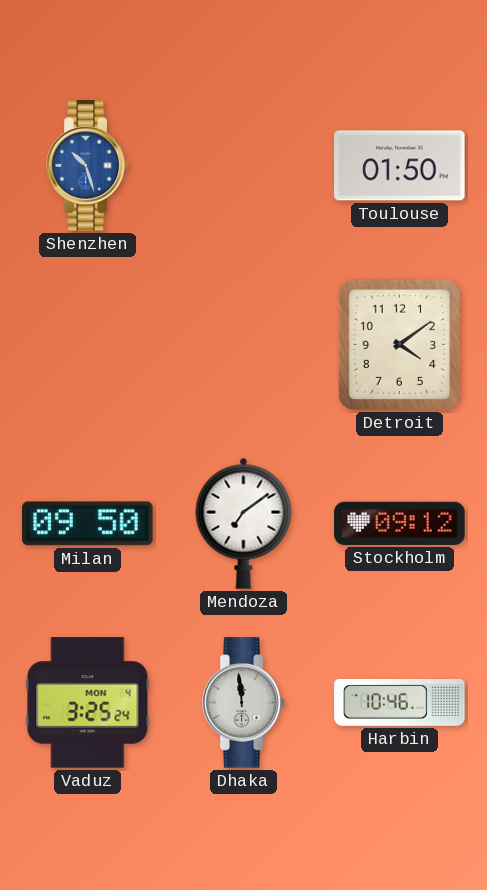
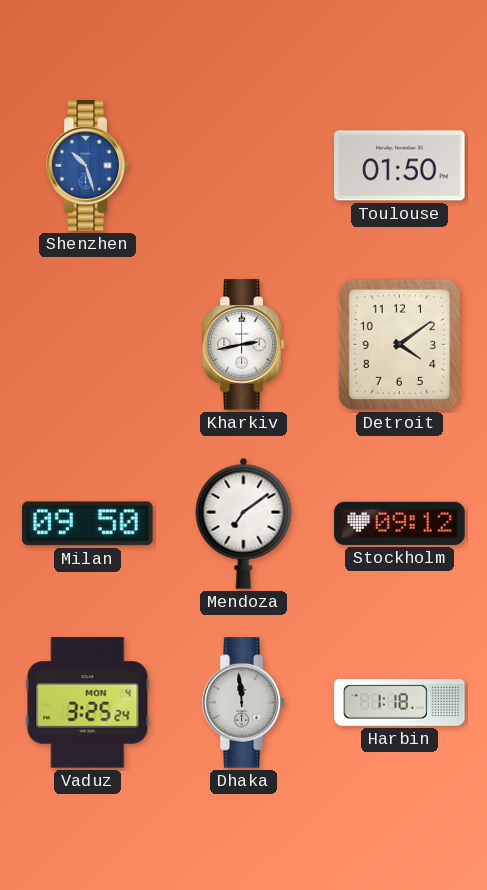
Kharkiv: none -> 2:43
Harbin: 10:46 -> 1:18
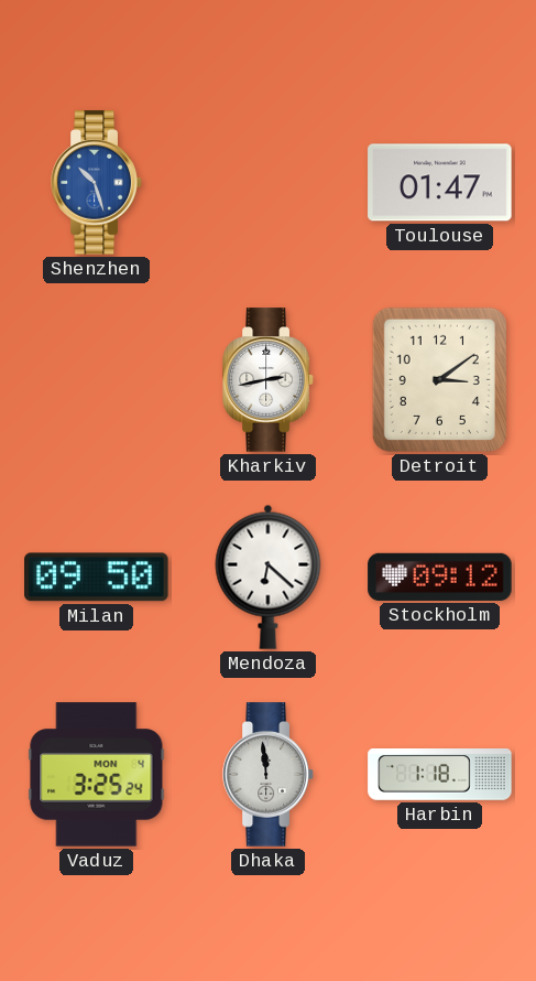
Toulouse: 01:50 -> 01:47
Detroit: 4:09 -> 3:09
Mendoza: 7:09 -> 6:22
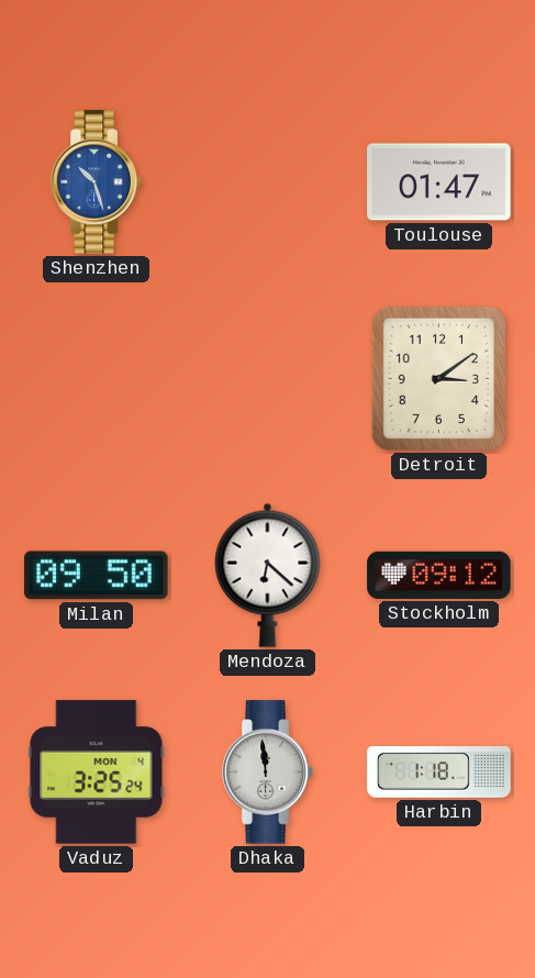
Kharkiv: 2:43 -> none
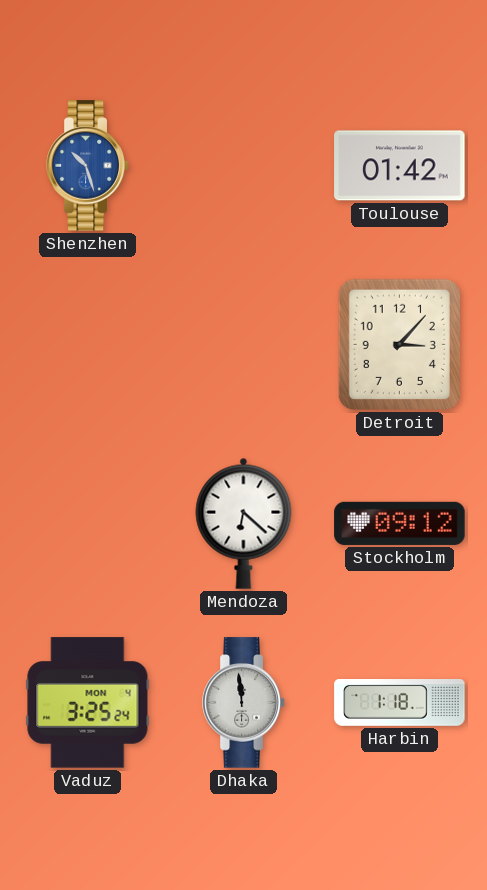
Toulouse: 01:47 -> 01:42
Detroit: 3:09 -> 3:07
Milan: 09:50 -> none
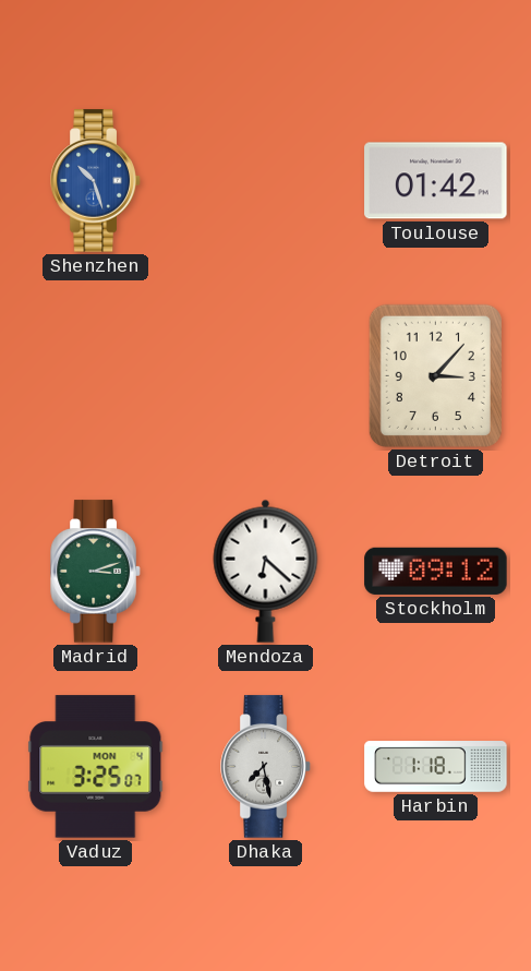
Madrid: none -> 3:12
Vaduz: 3:25:24 -> 3:25:07
Dhaka: 11:59 -> 7:28
